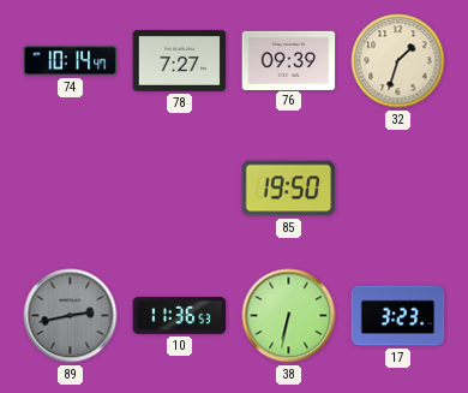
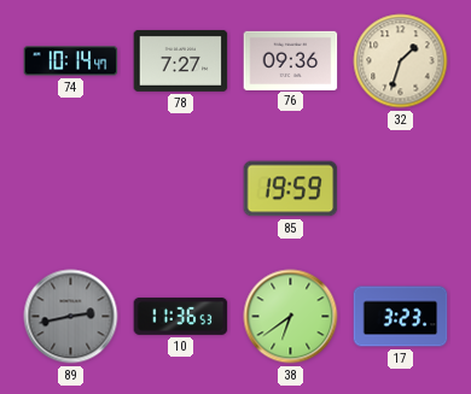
76: 09:39 -> 09:36
85: 19:50 -> 19:59
38: 6:32 -> 6:39
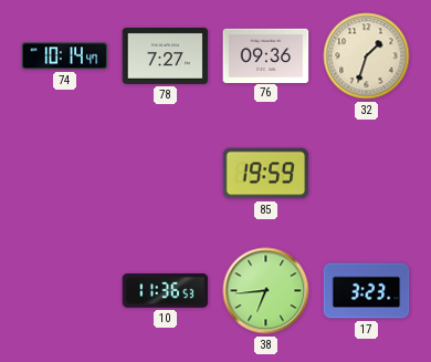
89: 2:43 -> none
38: 6:39 -> 6:44
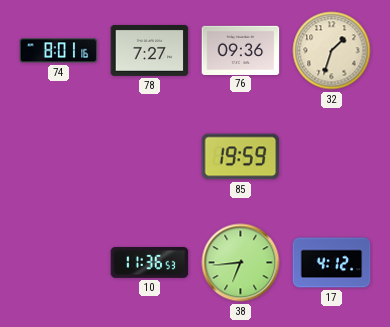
74: 10:14 -> 8:01
17: 3:23 -> 4:12
